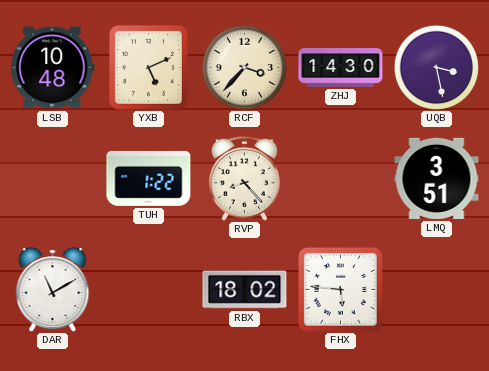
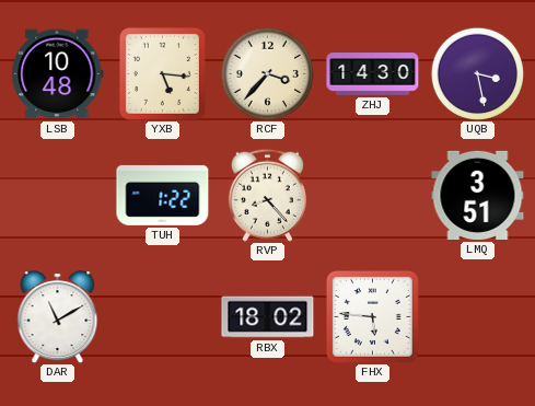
YXB: 5:11 -> 5:16
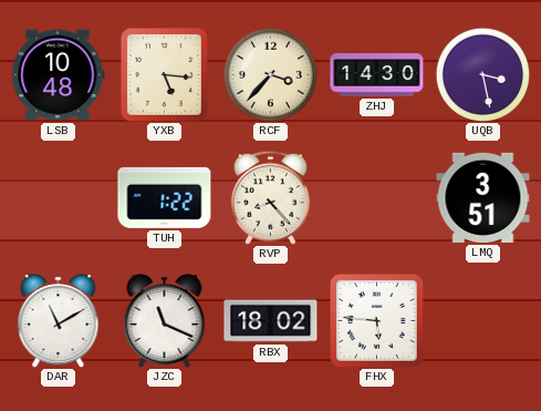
JZC: none -> 11:19
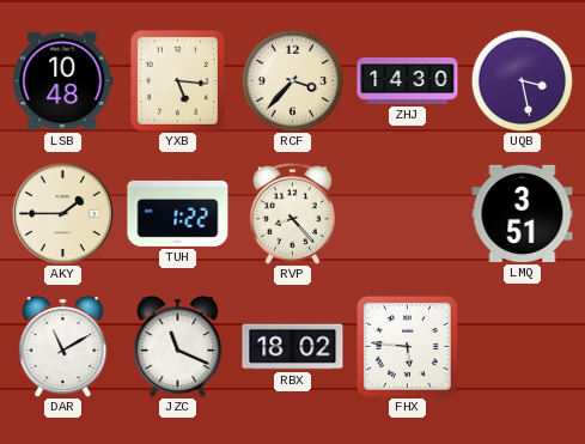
AKY: none -> 1:45
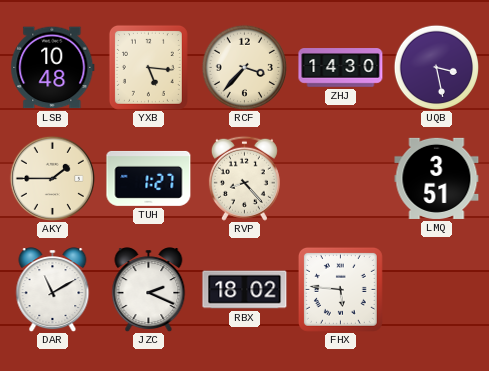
TUH: 1:22 -> 1:27
JZC: 11:19 -> 2:19
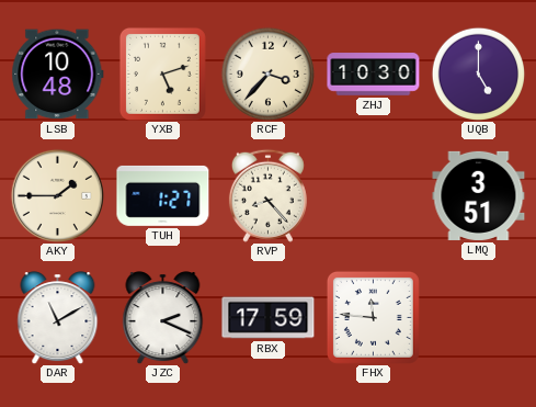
YXB: 5:16 -> 5:12
ZHJ: 14:30 -> 10:30
UQB: 3:28 -> 5:00
RBX: 18:02 -> 17:59
FHX: 5:46 -> 11:46
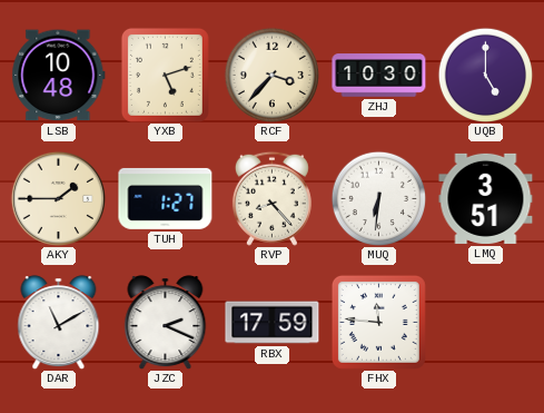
MUQ: none -> 6:31
